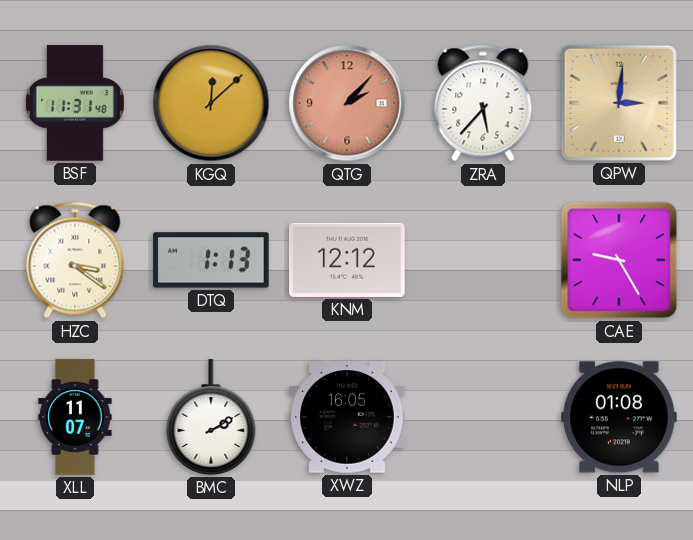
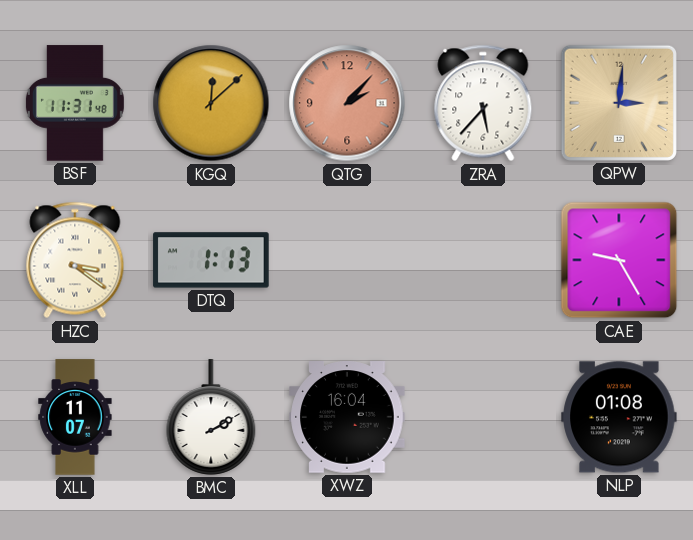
KNM: 12:12 -> none
XWZ: 16:05 -> 16:04
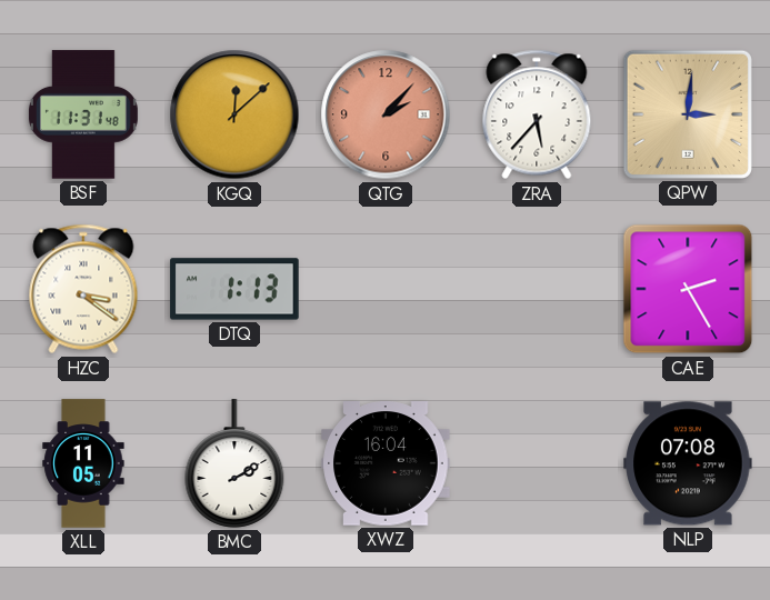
CAE: 9:25 -> 2:25
XLL: 11:07 -> 11:05
NLP: 01:08 -> 07:08
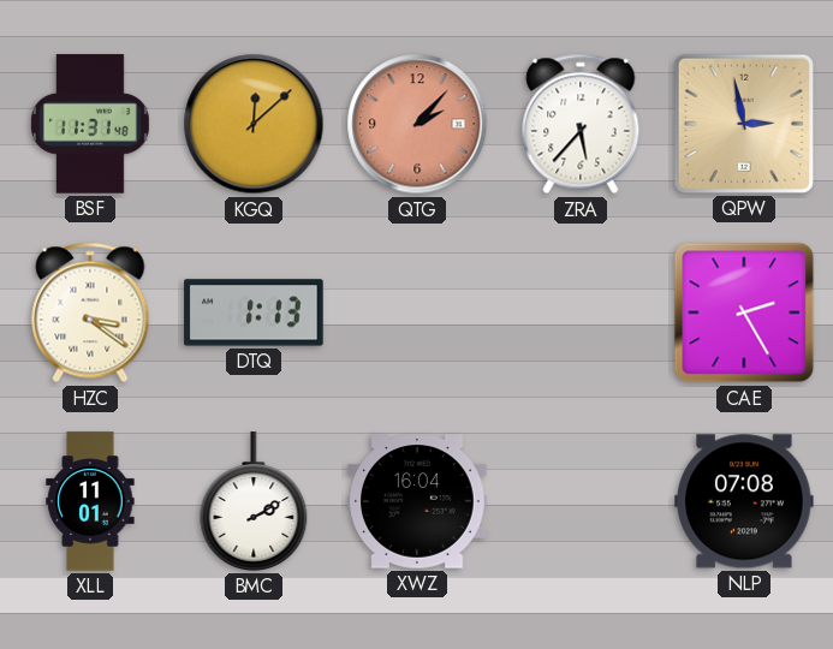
QPW: 3:01 -> 2:58
XLL: 11:05 -> 11:01
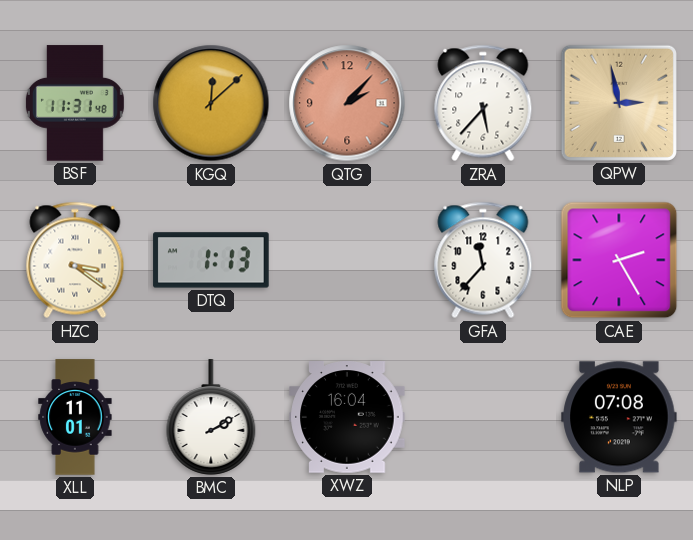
GFA: none -> 11:37
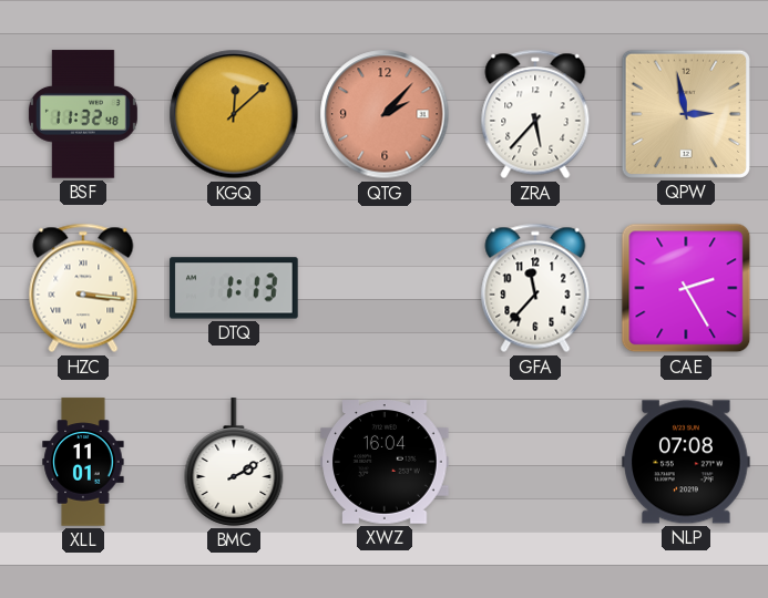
BSF: 11:31 -> 11:32
HZC: 3:21 -> 3:16
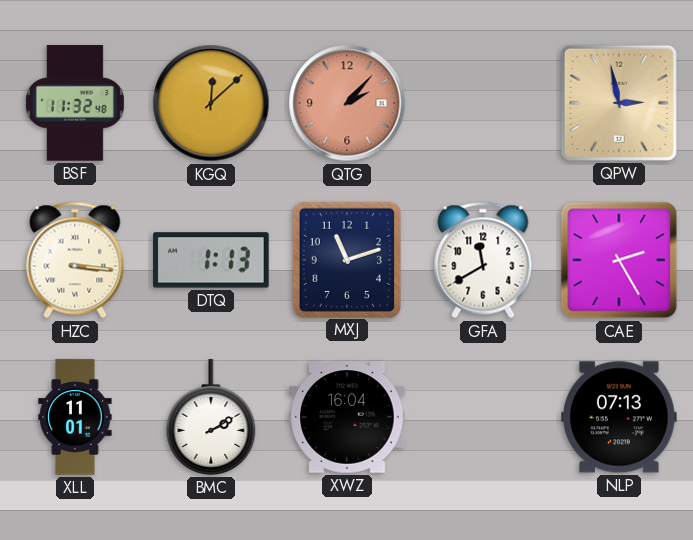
ZRA: 5:37 -> none
MXJ: none -> 11:12
GFA: 11:37 -> 11:40
NLP: 07:08 -> 07:13
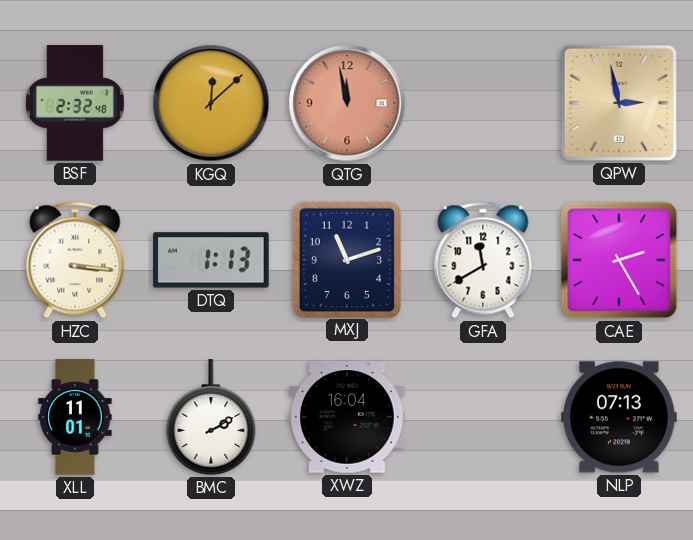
BSF: 11:32 -> 2:32
QTG: 2:07 -> 11:58
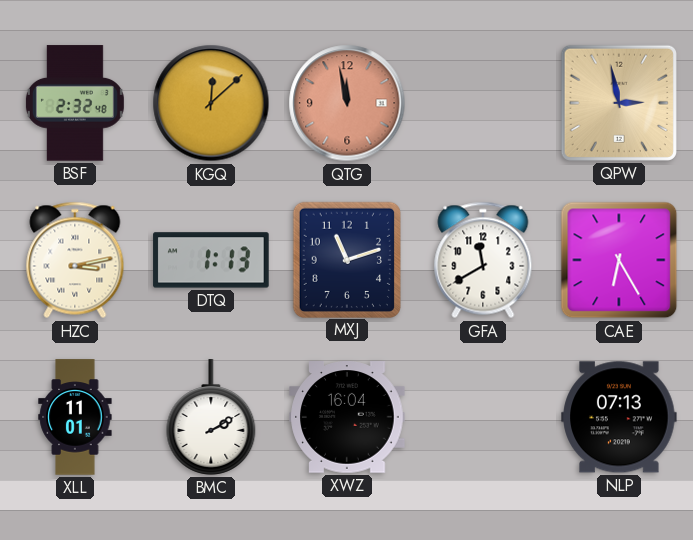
HZC: 3:16 -> 3:13
CAE: 2:25 -> 6:25
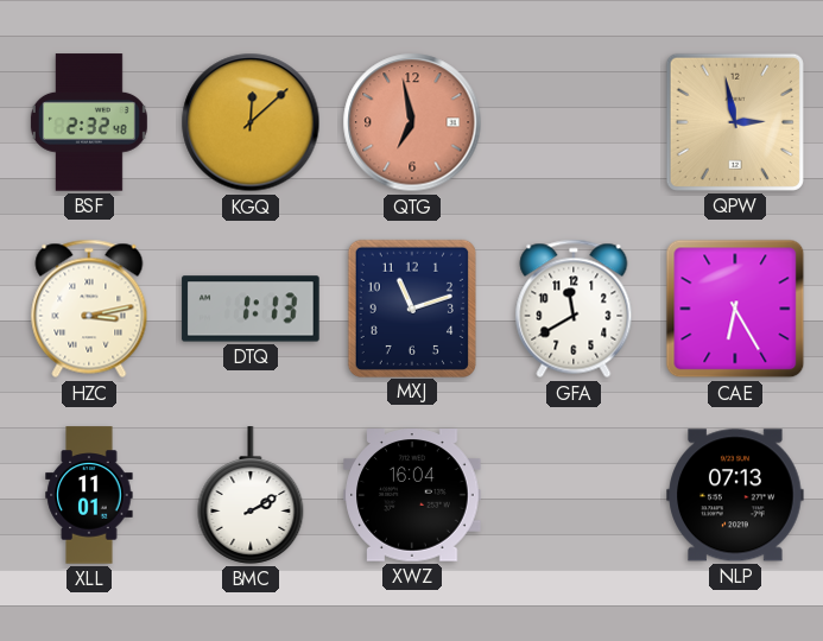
QTG: 11:58 -> 6:58
